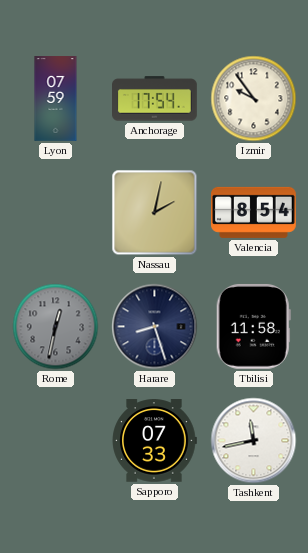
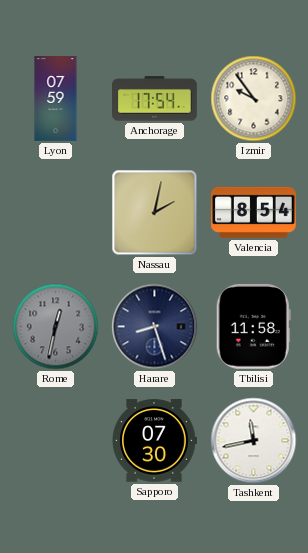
Sapporo: 07:33 -> 07:30
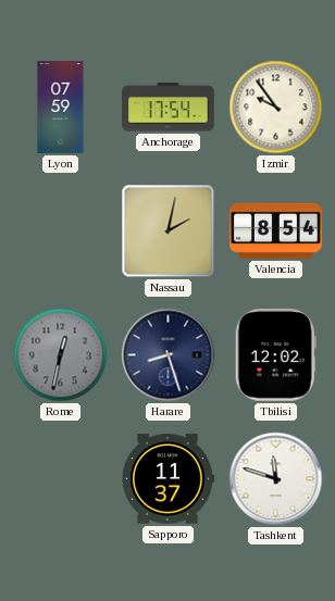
Tbilisi: 11:58 -> 12:02
Sapporo: 07:30 -> 11:37
Tashkent: 11:43 -> 11:48
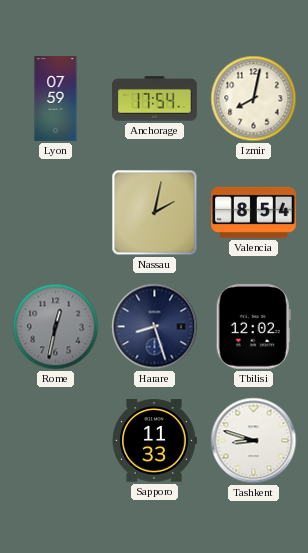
Izmir: 9:54 -> 8:02
Sapporo: 11:37 -> 11:33
Tashkent: 11:48 -> 8:48
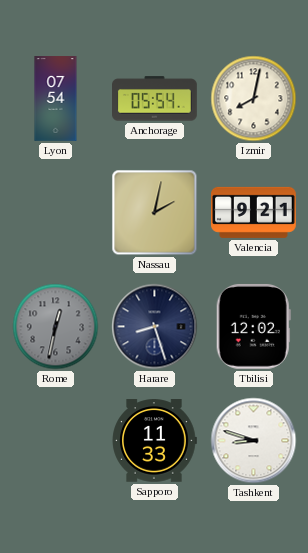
Lyon: 07:59 -> 07:54
Anchorage: 17:54 -> 05:54
Valencia: 8:54 -> 9:21
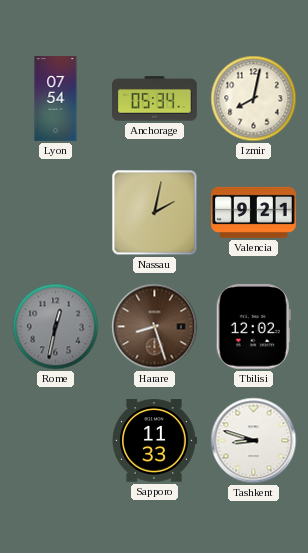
Anchorage: 05:54 -> 05:34
Harare dial: navy -> brown
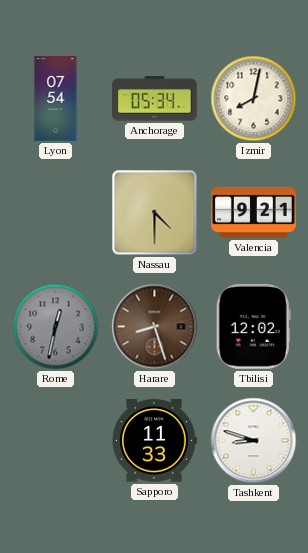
Nassau: 2:02 -> 4:30
